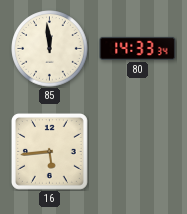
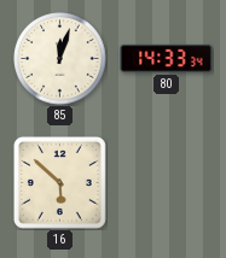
85: 11:59 -> 12:03
16: 5:44 -> 5:52
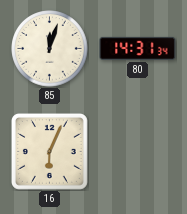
80: 14:33 -> 14:31
16: 5:52 -> 6:04
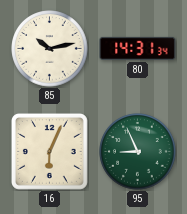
85: 12:03 -> 10:13
95: none -> 8:56
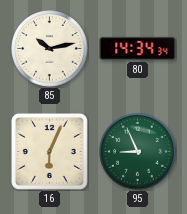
80: 14:31 -> 14:34
